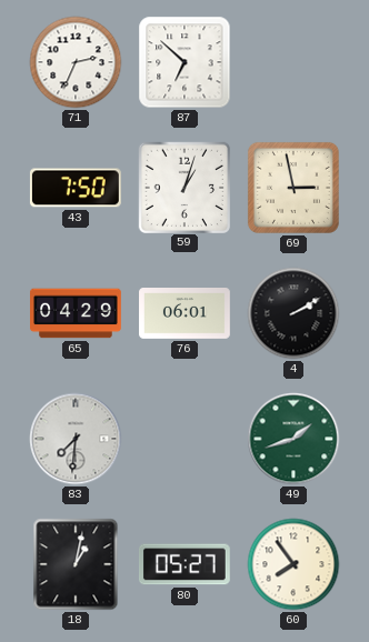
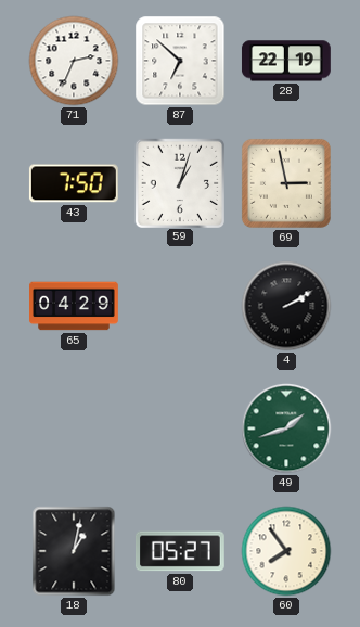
28: none -> 22:19
76: 06:01 -> none
83: 7:31 -> none
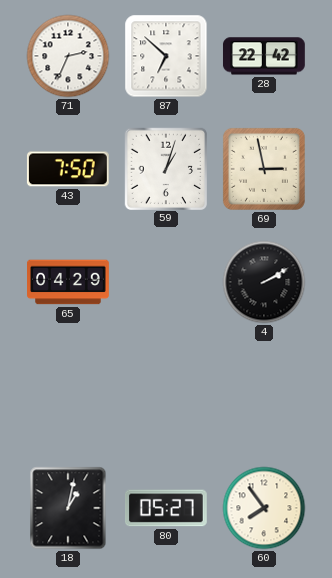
28: 22:19 -> 22:42
49: 1:42 -> none
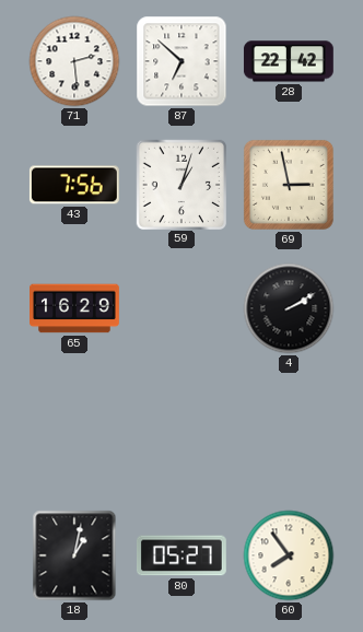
71: 2:34 -> 2:29
43: 7:50 -> 7:56
65: 04:29 -> 16:29
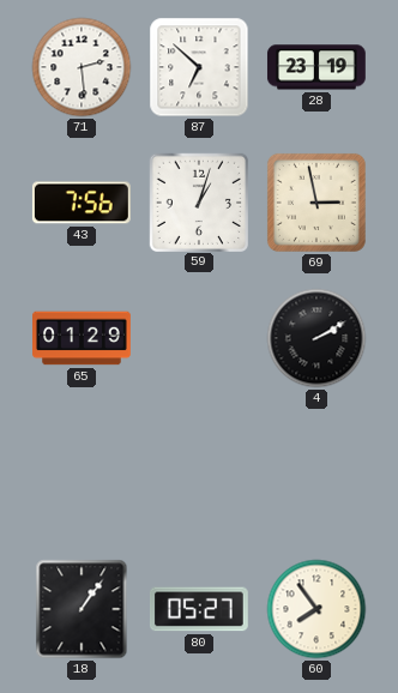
28: 22:42 -> 23:19
65: 16:29 -> 01:29
18: 1:02 -> 1:06
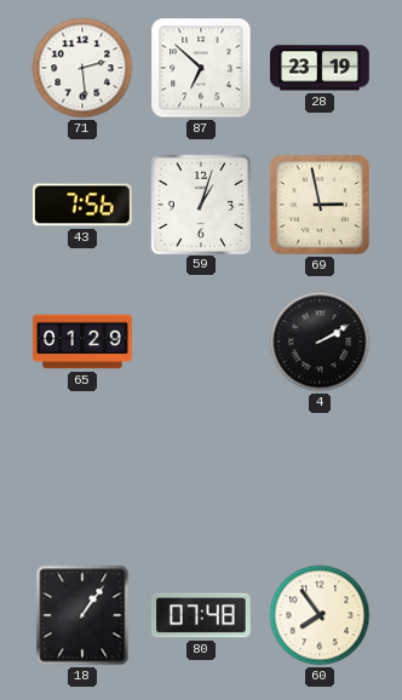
80: 05:27 -> 07:48
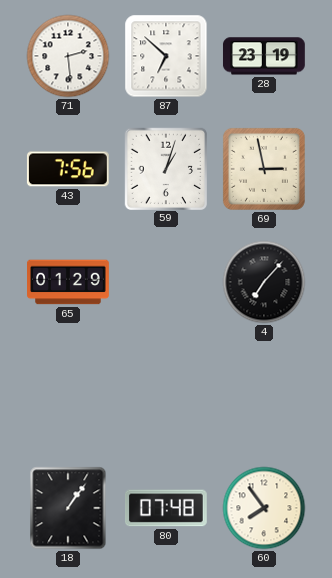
4: 2:10 -> 7:07
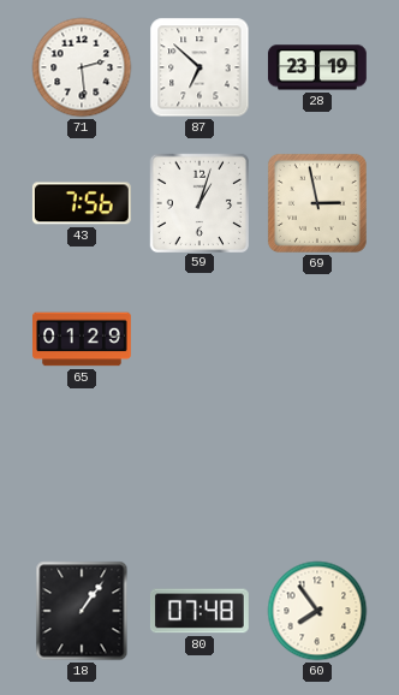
4: 7:07 -> none
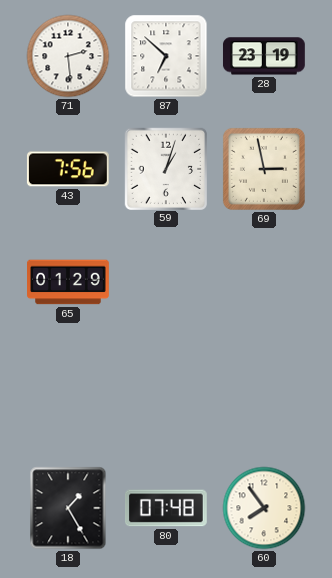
18: 1:06 -> 1:25
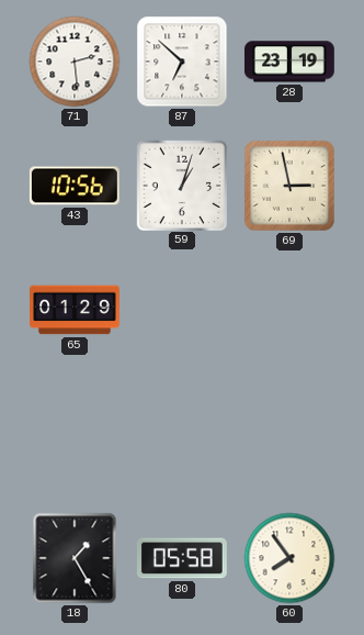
43: 7:56 -> 10:56
80: 07:48 -> 05:58
